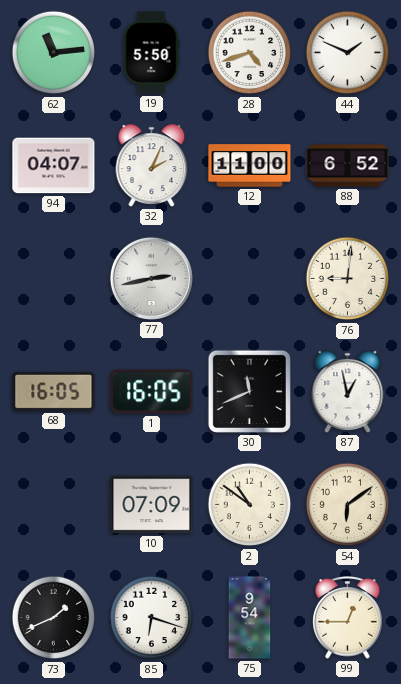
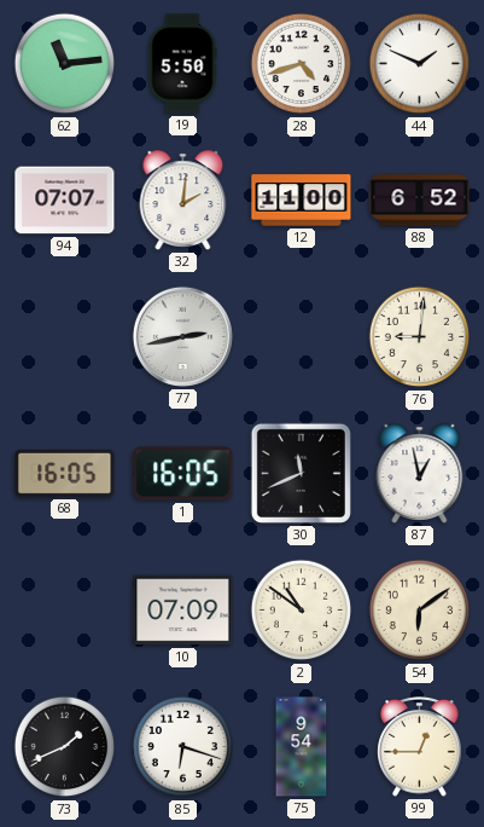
94: 04:07 -> 07:07
32: 2:04 -> 2:01
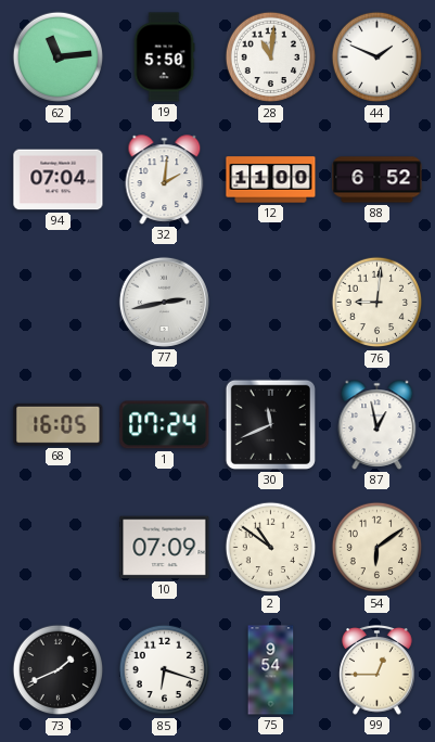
28: 4:42 -> 11:01
94: 07:07 -> 07:04
1: 16:05 -> 07:24
